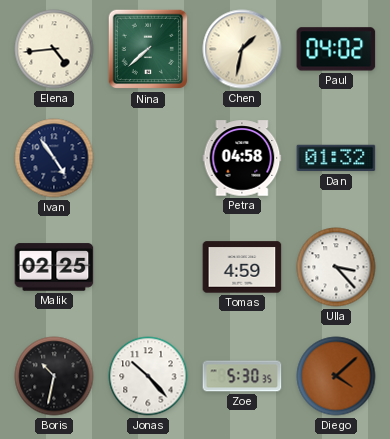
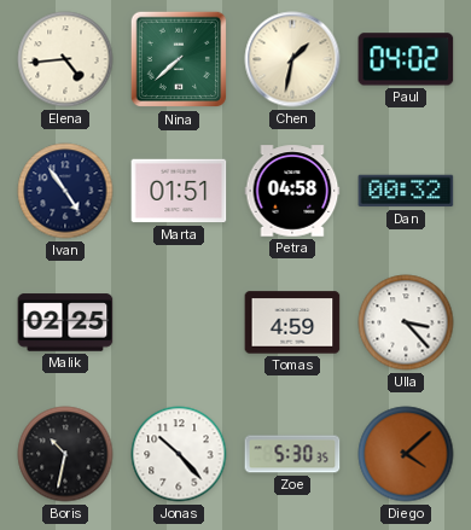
Marta: none -> 01:51
Dan: 01:32 -> 00:32
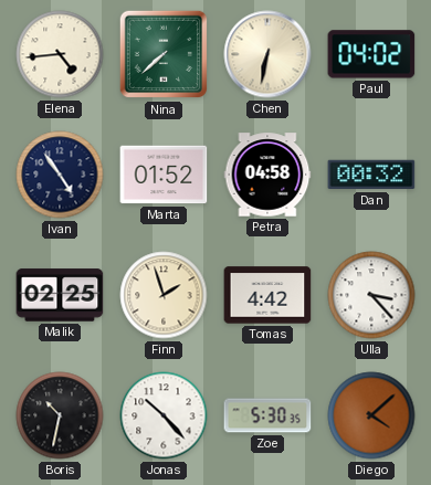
Chen: 1:32 -> 6:32
Marta: 01:51 -> 01:52
Finn: none -> 1:57
Tomas: 4:59 -> 4:42
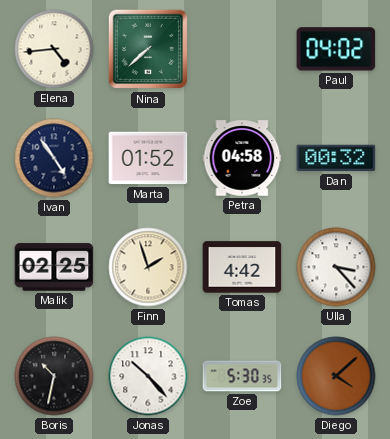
Chen: 6:32 -> none
